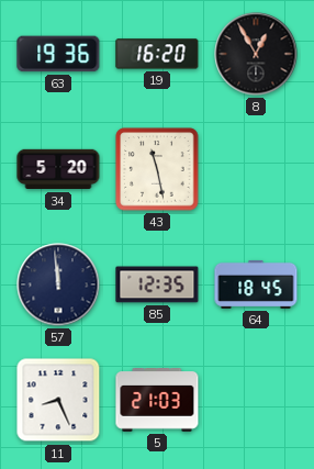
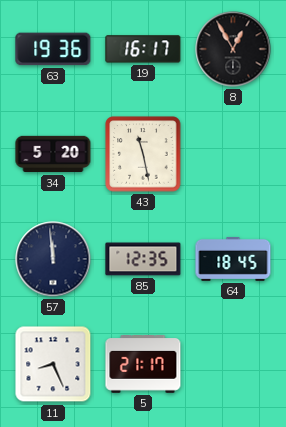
19: 16:20 -> 16:17
5: 21:03 -> 21:17
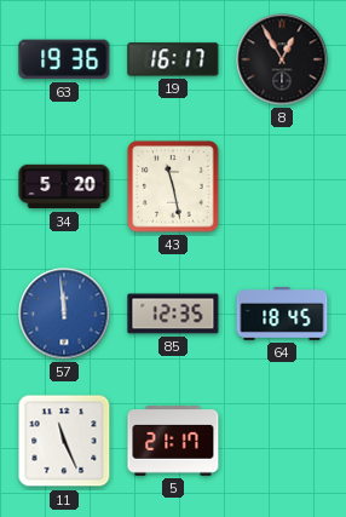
57 dial: navy -> blue
11: 8:26 -> 11:26
